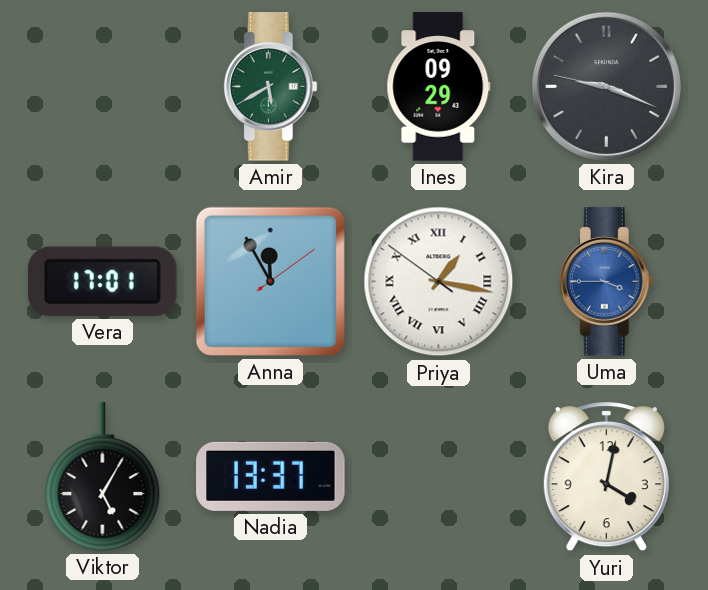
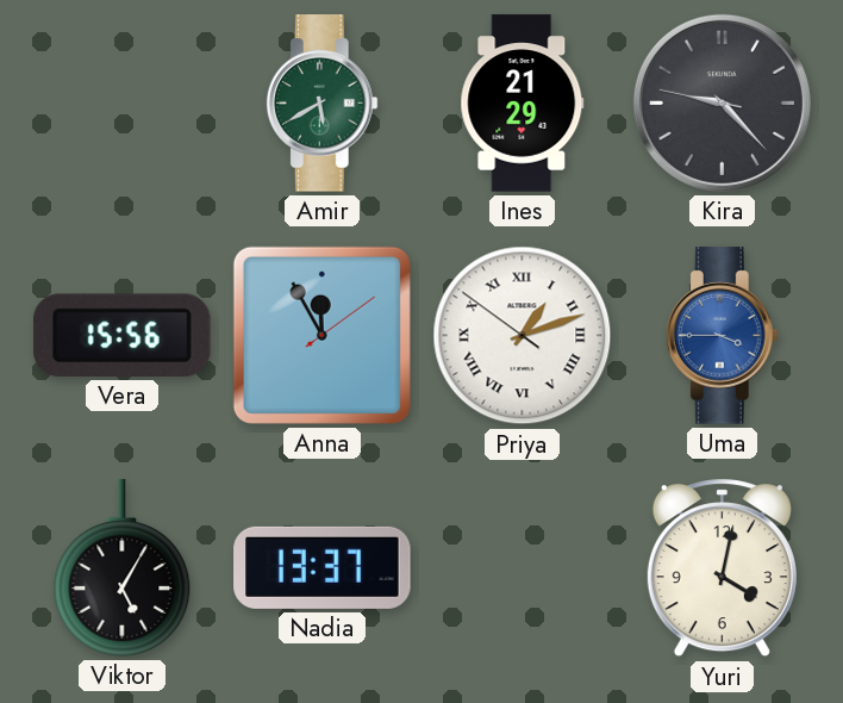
Ines: 09:29 -> 21:29
Kira: 9:18 -> 9:22
Vera: 17:01 -> 15:56
Priya: 1:16 -> 1:11
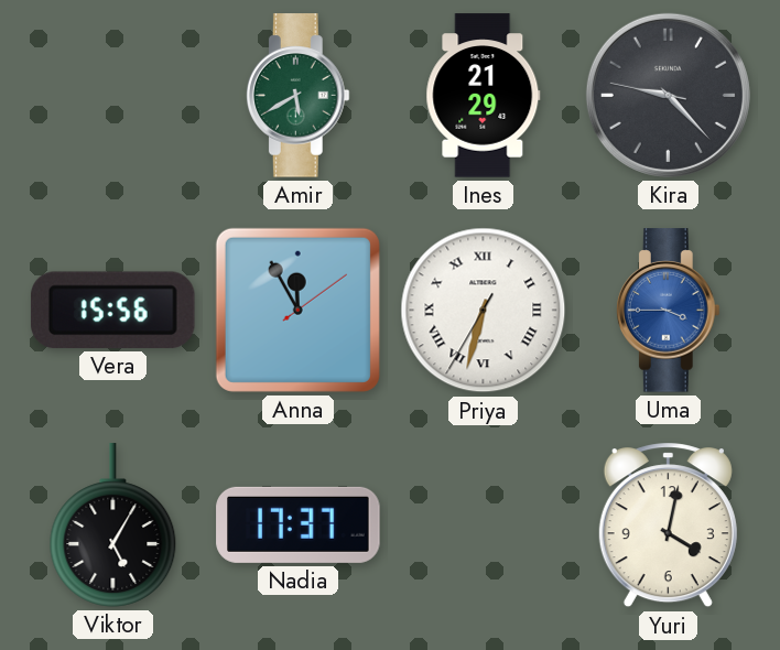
Priya: 1:11 -> 6:32
Nadia: 13:37 -> 17:37
